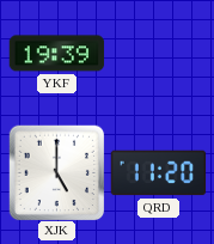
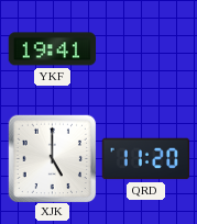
YKF: 19:39 -> 19:41
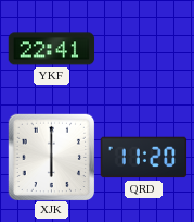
YKF: 19:41 -> 22:41
XJK: 5:00 -> 6:00
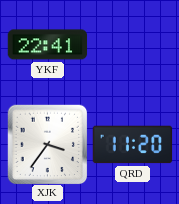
XJK: 6:00 -> 3:36
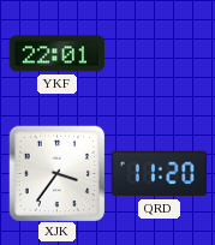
YKF: 22:41 -> 22:01
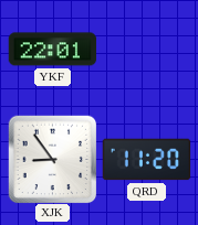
XJK: 3:36 -> 8:54
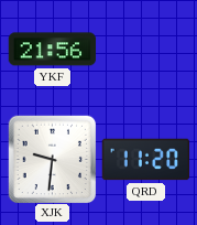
YKF: 22:01 -> 21:56
XJK: 8:54 -> 9:31
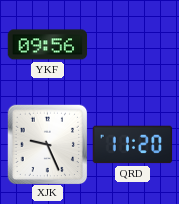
YKF: 21:56 -> 09:56
XJK: 9:31 -> 9:26
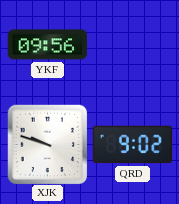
XJK: 9:26 -> 9:48
QRD: 11:20 -> 9:02
